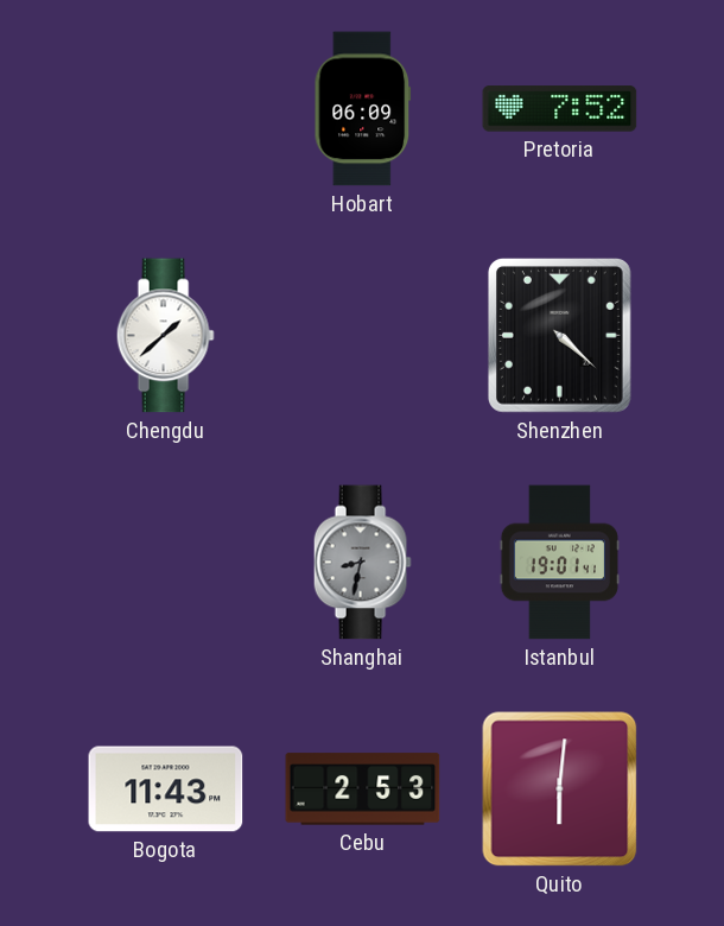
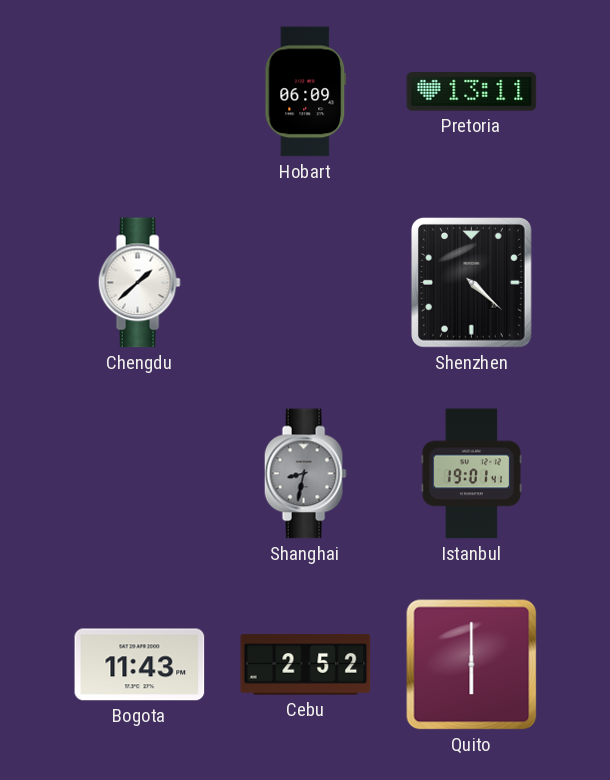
Pretoria: 7:52 -> 13:11
Cebu: 2:53 -> 2:52
Quito: 6:01 -> 6:00
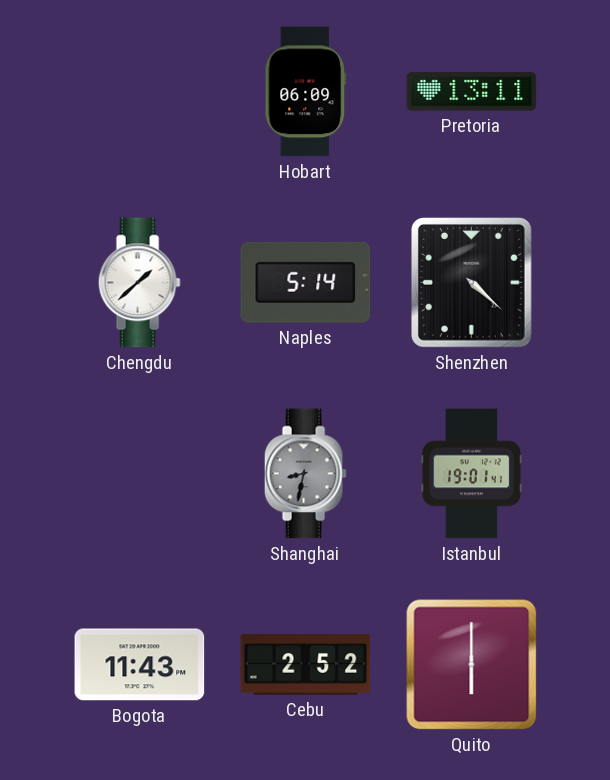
Naples: none -> 5:14
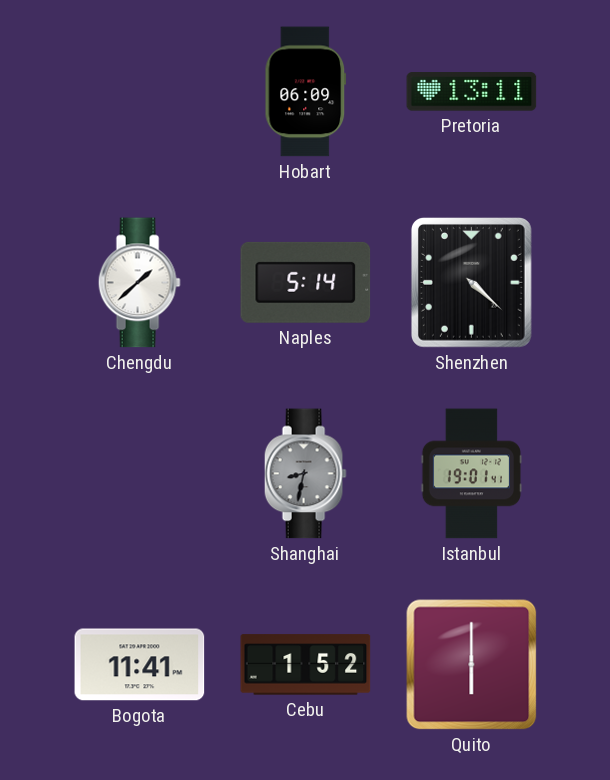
Bogota: 11:43 -> 11:41
Cebu: 2:52 -> 1:52
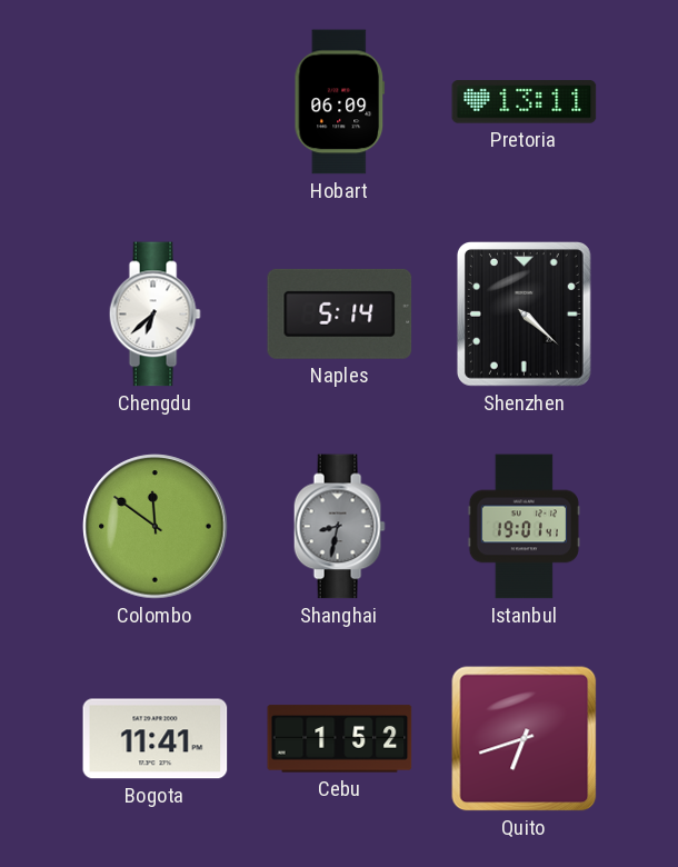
Chengdu: 1:38 -> 6:38
Colombo: none -> 11:51
Quito: 6:00 -> 6:42
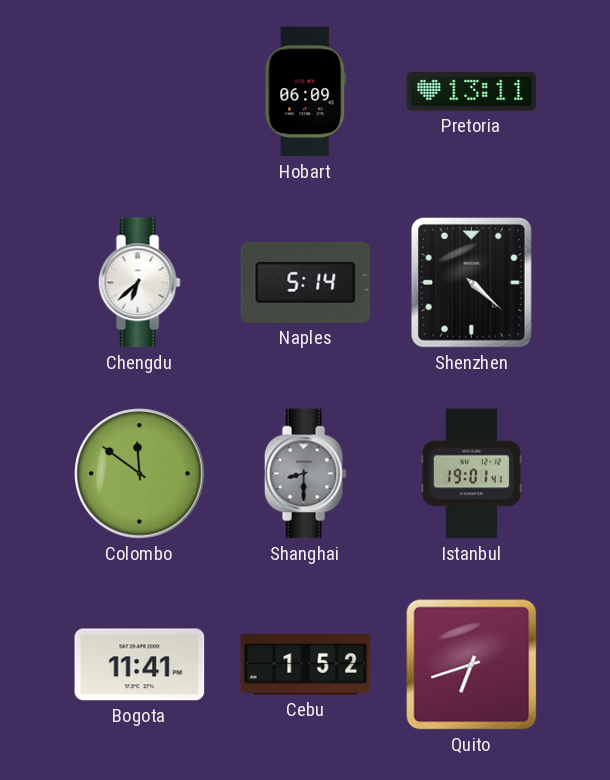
Shanghai: 8:32 -> 8:30
